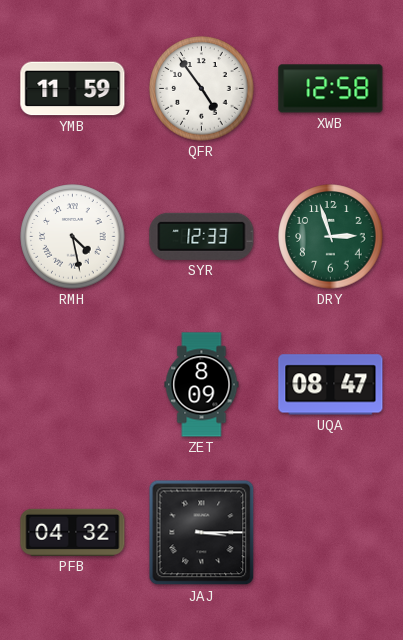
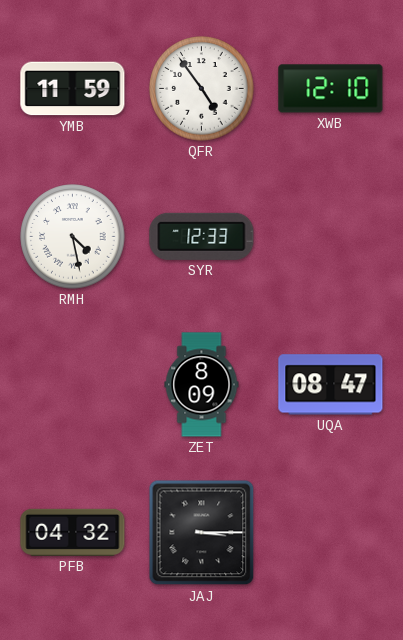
XWB: 12:58 -> 12:10
DRY: 2:57 -> none
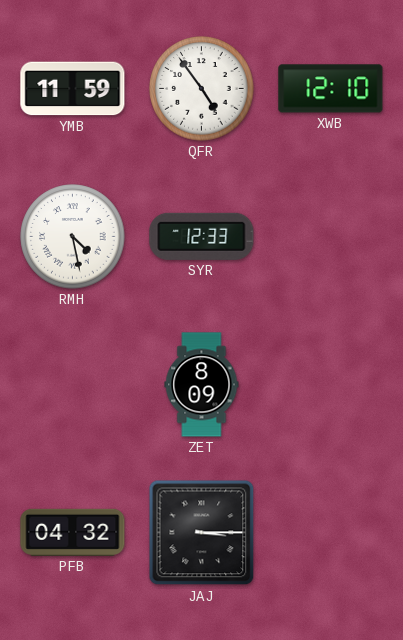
UQA: 08:47 -> none
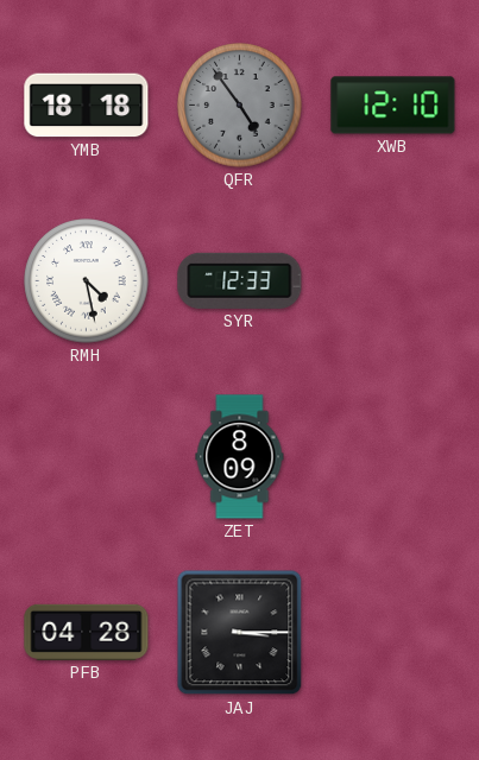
YMB: 11:59 -> 18:18
QFR dial: white -> grey
PFB: 04:32 -> 04:28
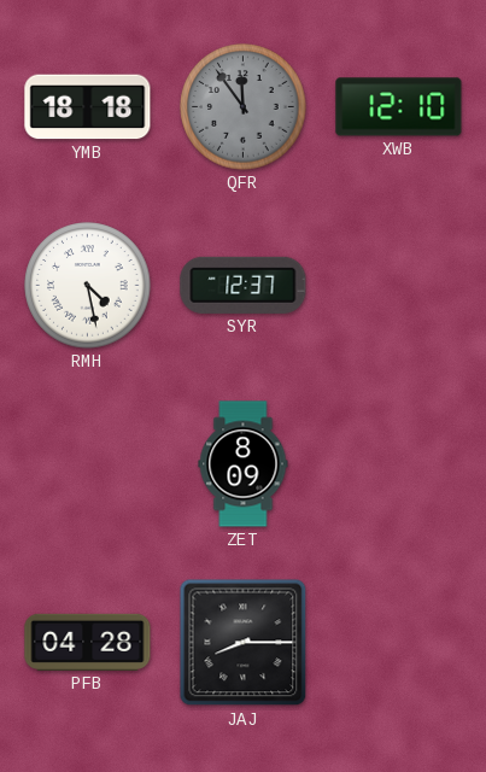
QFR: 4:54 -> 11:54
SYR: 12:33 -> 12:37
JAJ: 3:15 -> 8:15
